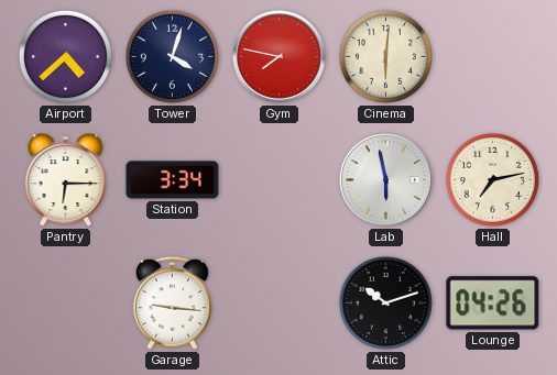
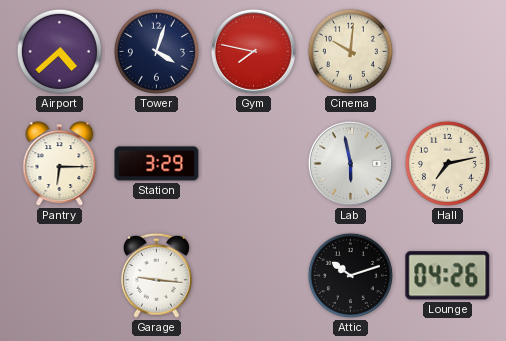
Cinema: 6:01 -> 10:01
Station: 3:34 -> 3:29
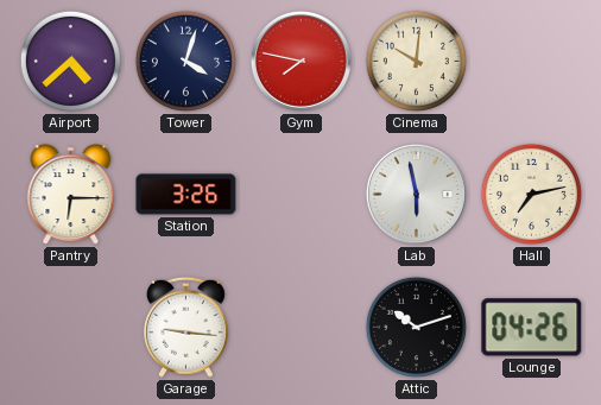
Station: 3:29 -> 3:26
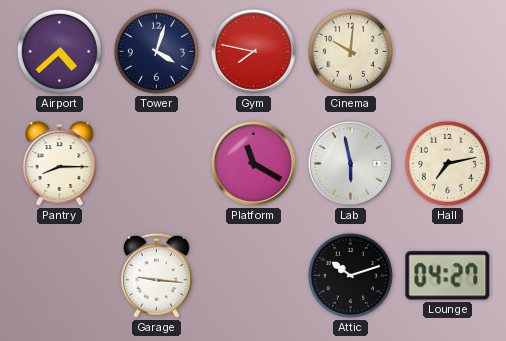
Pantry: 6:15 -> 8:15
Station: 3:26 -> none
Platform: none -> 11:20
Lounge: 04:26 -> 04:27
